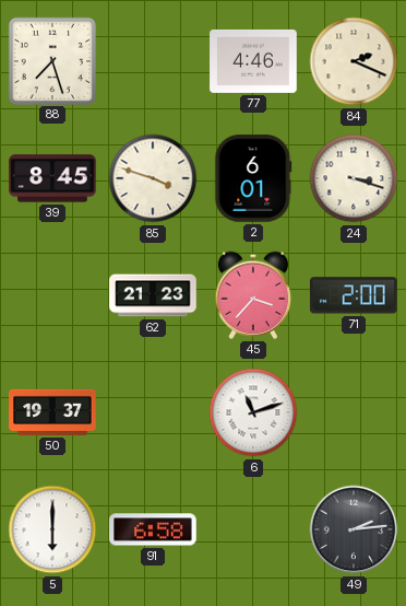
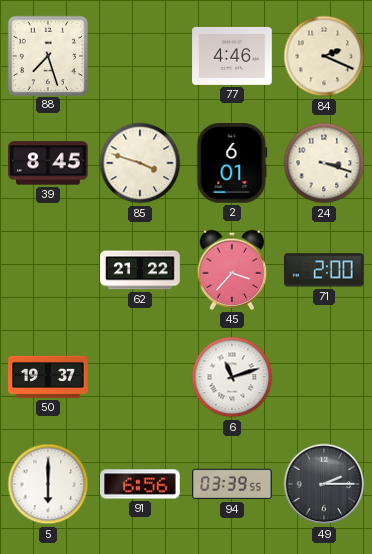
62: 21:23 -> 21:22
91: 6:58 -> 6:56
94: none -> 03:39
49: 2:14 -> 2:15
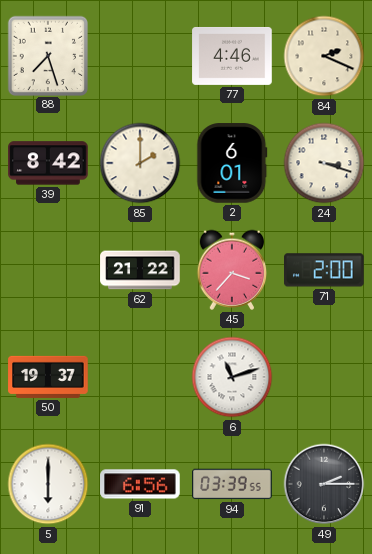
39: 8:45 -> 8:42
85: 3:48 -> 2:00
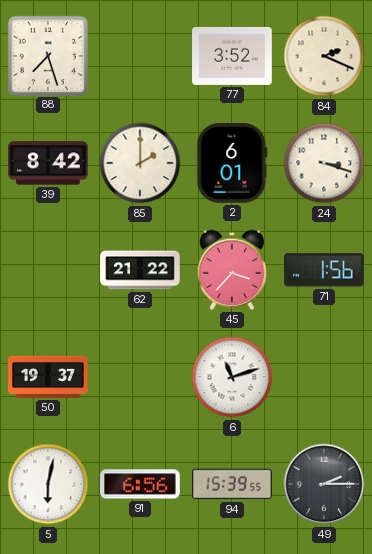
77: 4:46 -> 3:52
71: 2:00 -> 1:56
5: 6:00 -> 6:02
94: 03:39 -> 15:39
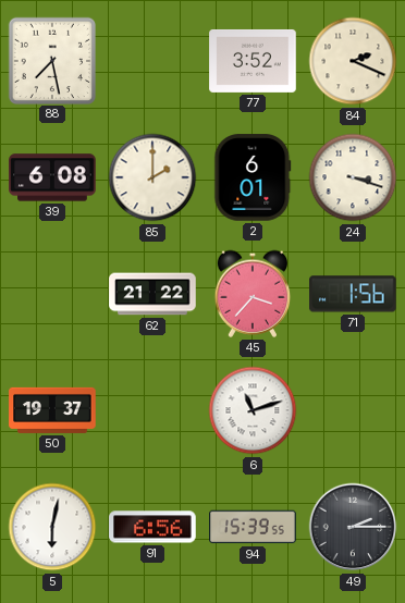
88: 7:27 -> 7:28
39: 8:42 -> 6:08
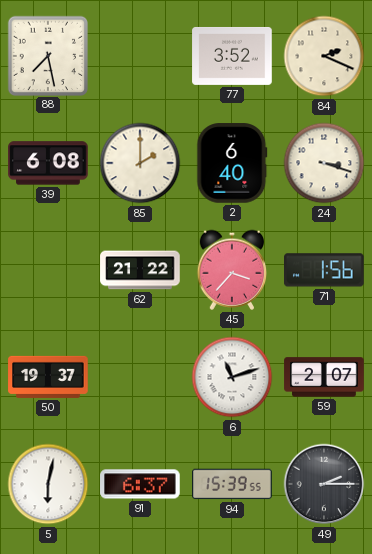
2: 6:01 -> 6:40
59: none -> 2:07
91: 6:56 -> 6:37
